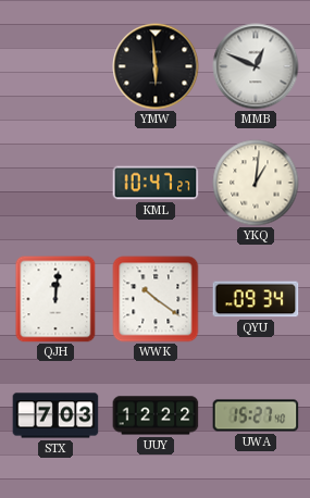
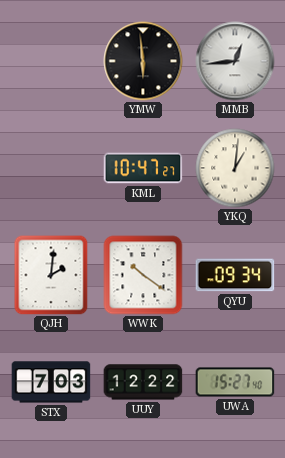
MMB: 12:49 -> 12:44
QJH: 12:01 -> 2:01
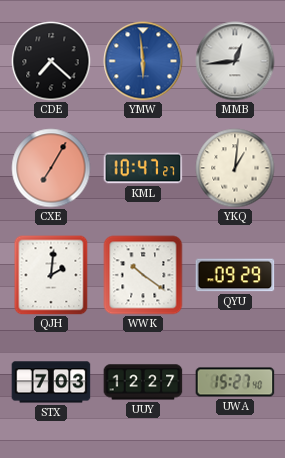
CDE: none -> 7:22
YMW dial: black -> blue
CXE: none -> 7:05
QYU: 09:34 -> 09:29
UUY: 12:22 -> 12:27
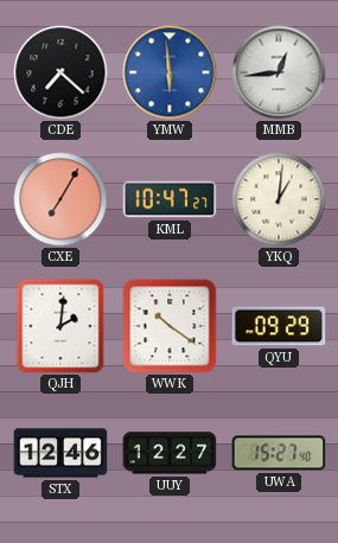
STX: 7:03 -> 12:46
